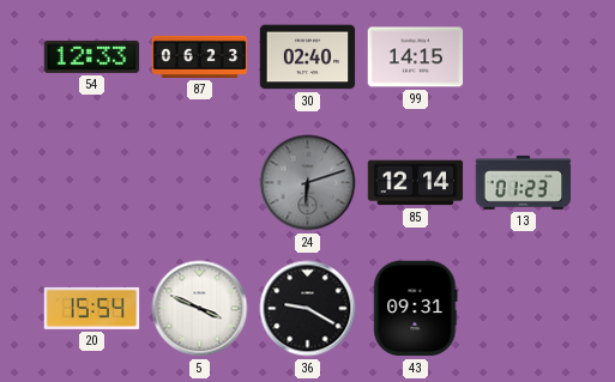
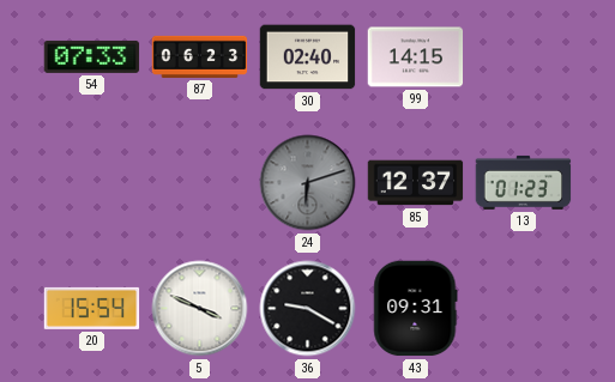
54: 12:33 -> 07:33
85: 12:14 -> 12:37
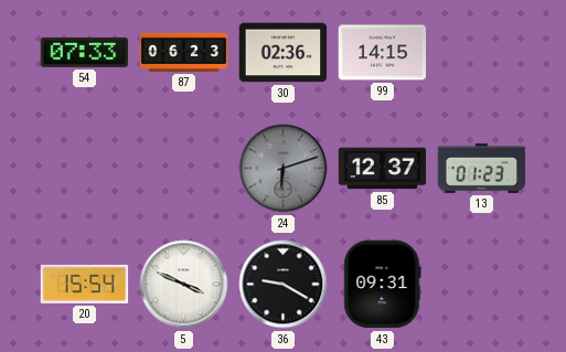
30: 02:40 -> 02:36
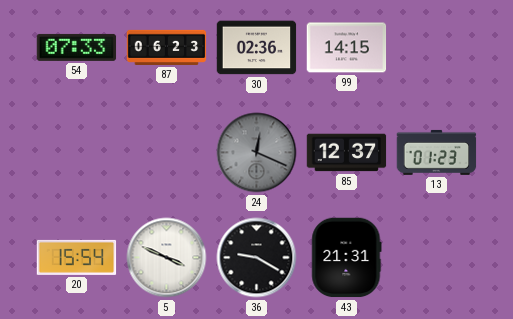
24: 6:12 -> 12:19
43: 09:31 -> 21:31
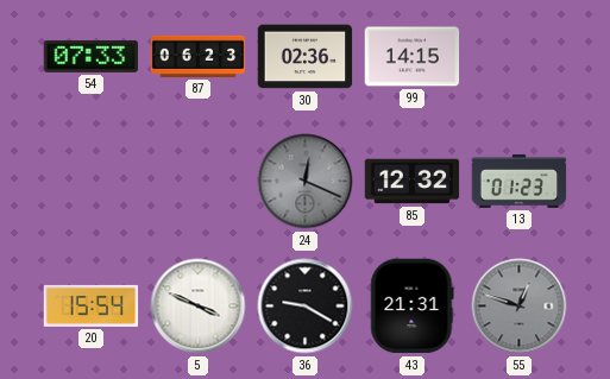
85: 12:37 -> 12:32
55: none -> 12:48
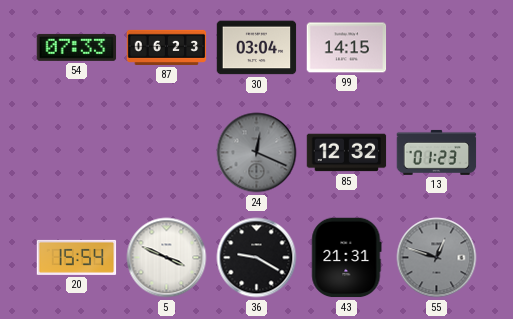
30: 02:36 -> 03:04
